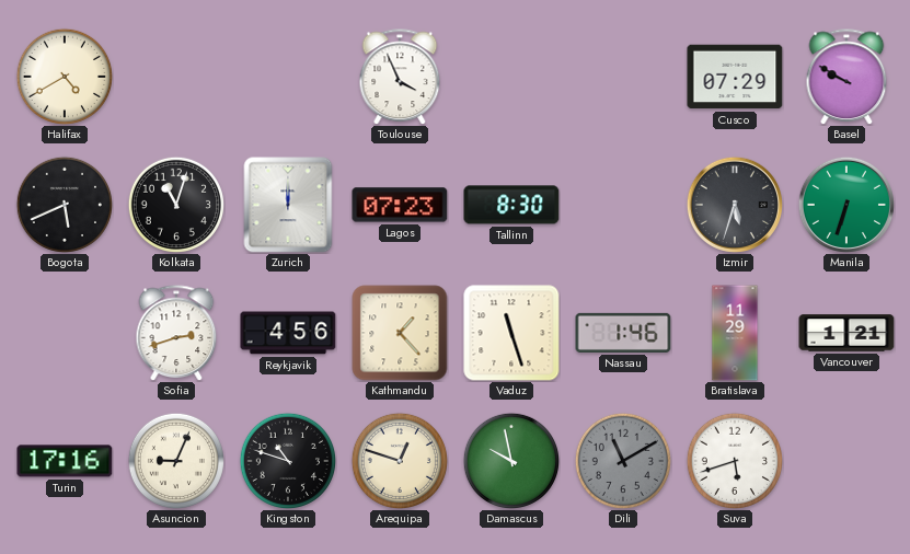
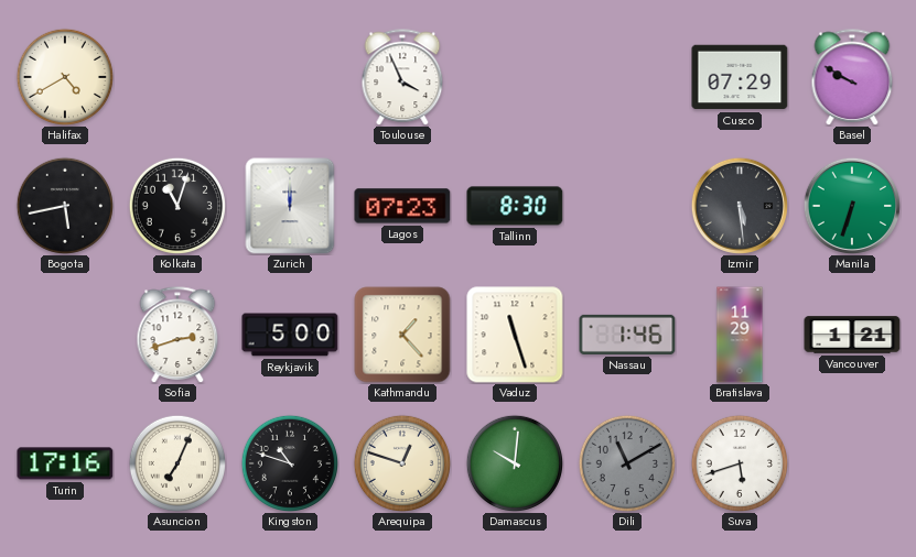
Bogota: 5:41 -> 5:43
Izmir: 5:33 -> 5:29
Reykjavik: 4:56 -> 5:00
Asuncion: 9:04 -> 7:04
Damascus: 9:58 -> 10:01
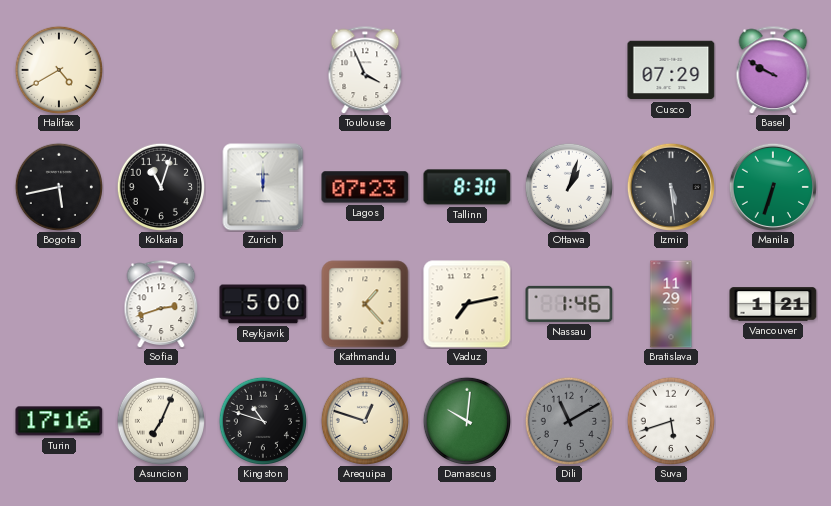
Ottawa: none -> 1:03
Vaduz: 11:27 -> 7:13
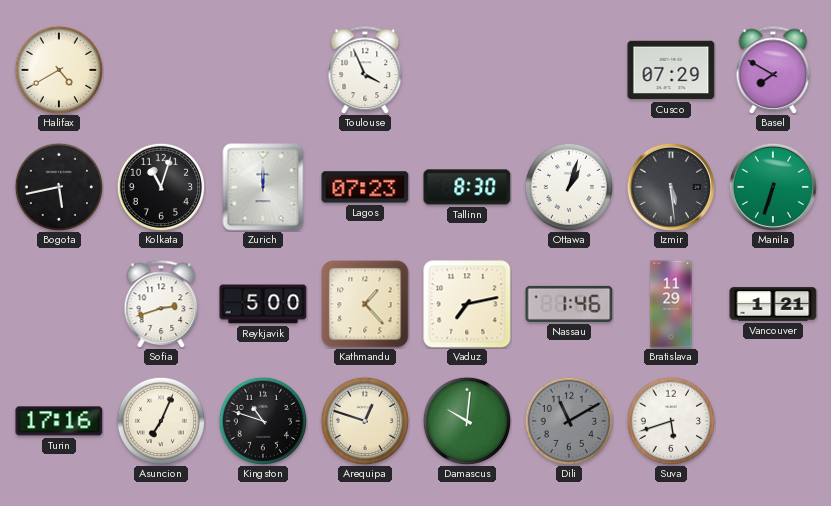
Basel: 9:50 -> 7:50
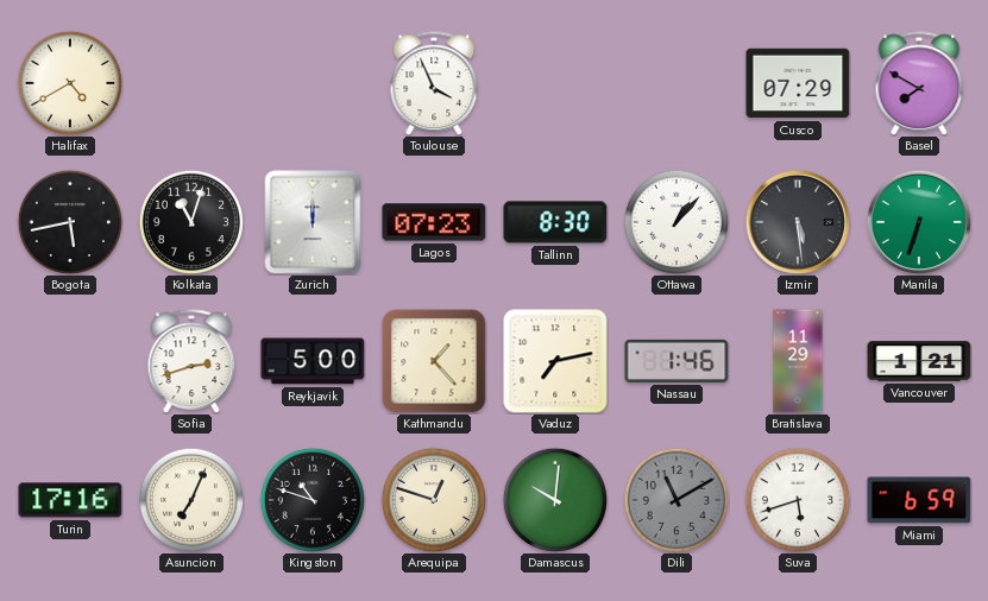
Ottawa: 1:03 -> 1:07
Miami: none -> 6:59
